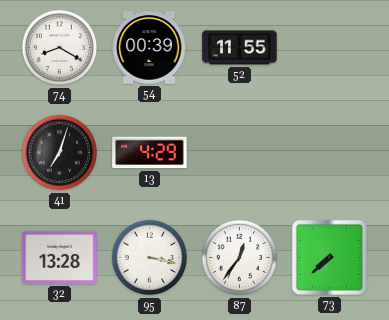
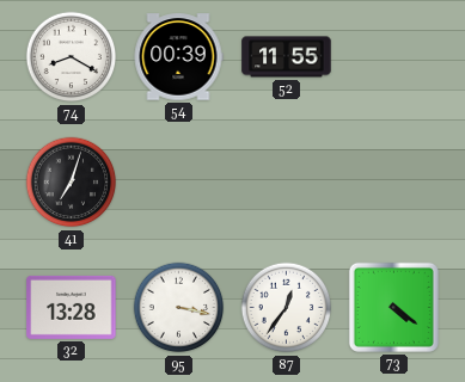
13: 4:29 -> none
73: 7:38 -> 4:21
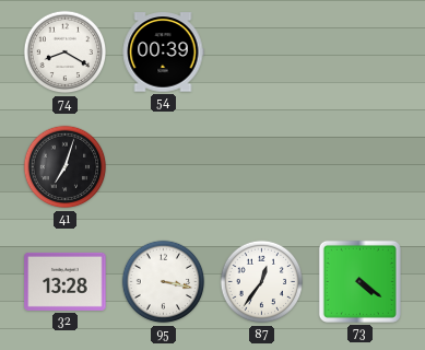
52: 11:55 -> none
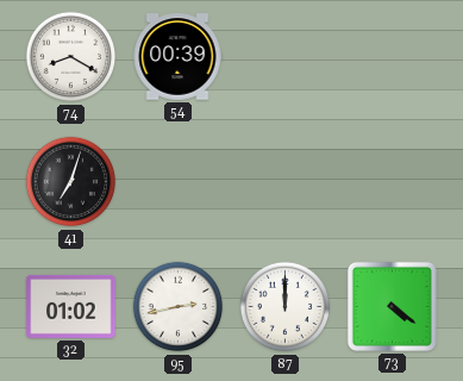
32: 13:28 -> 01:02
95: 3:17 -> 2:43
87: 12:36 -> 12:00
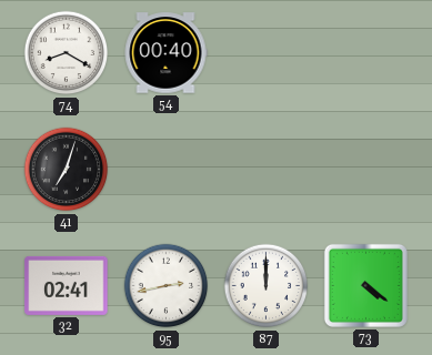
54: 00:39 -> 00:40
32: 01:02 -> 02:41
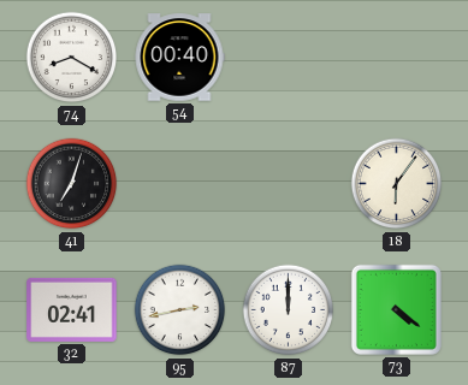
18: none -> 6:06
